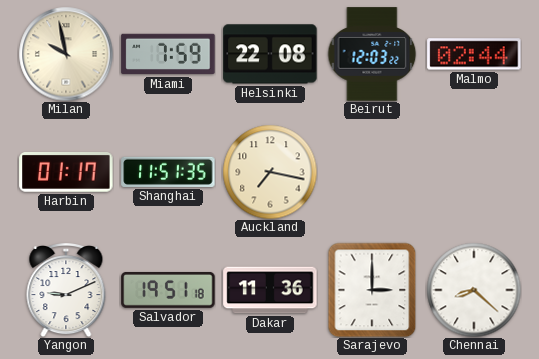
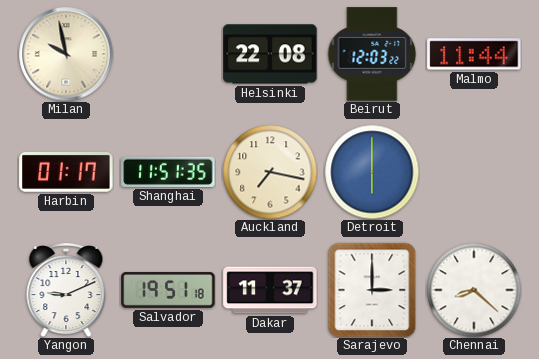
Miami: 7:59 -> none
Malmo: 02:44 -> 11:44
Detroit: none -> 6:00
Dakar: 11:36 -> 11:37
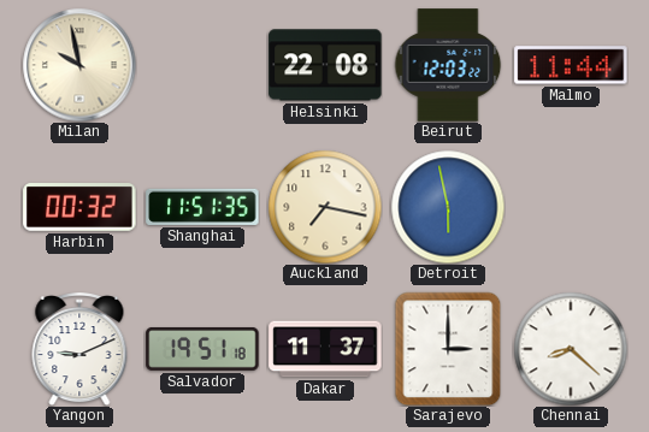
Harbin: 01:17 -> 00:32
Detroit: 6:00 -> 5:58
